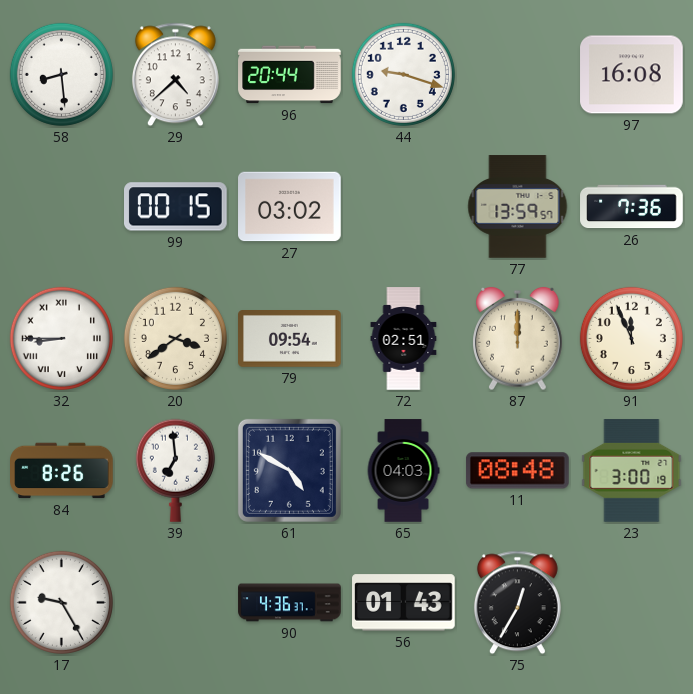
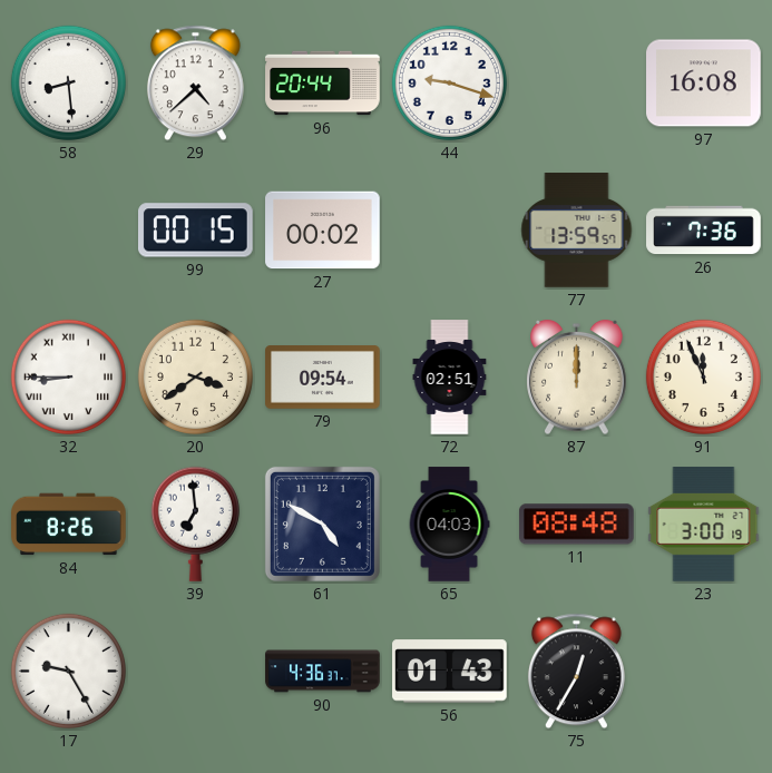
27: 03:02 -> 00:02
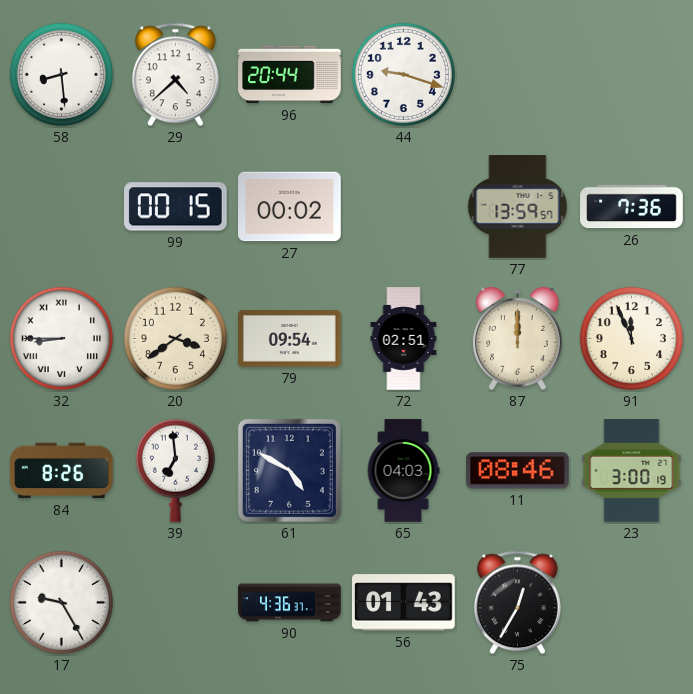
97: 16:08 -> none
11: 08:48 -> 08:46
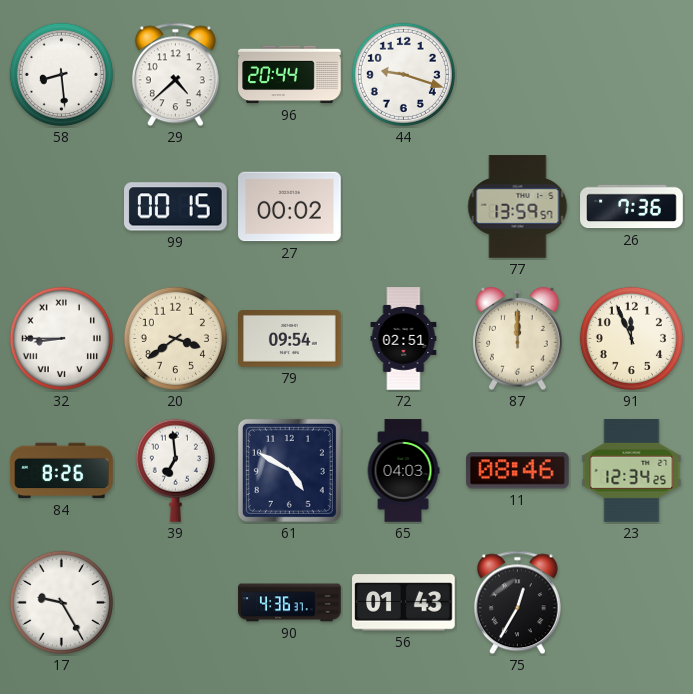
23: 3:00 -> 12:34
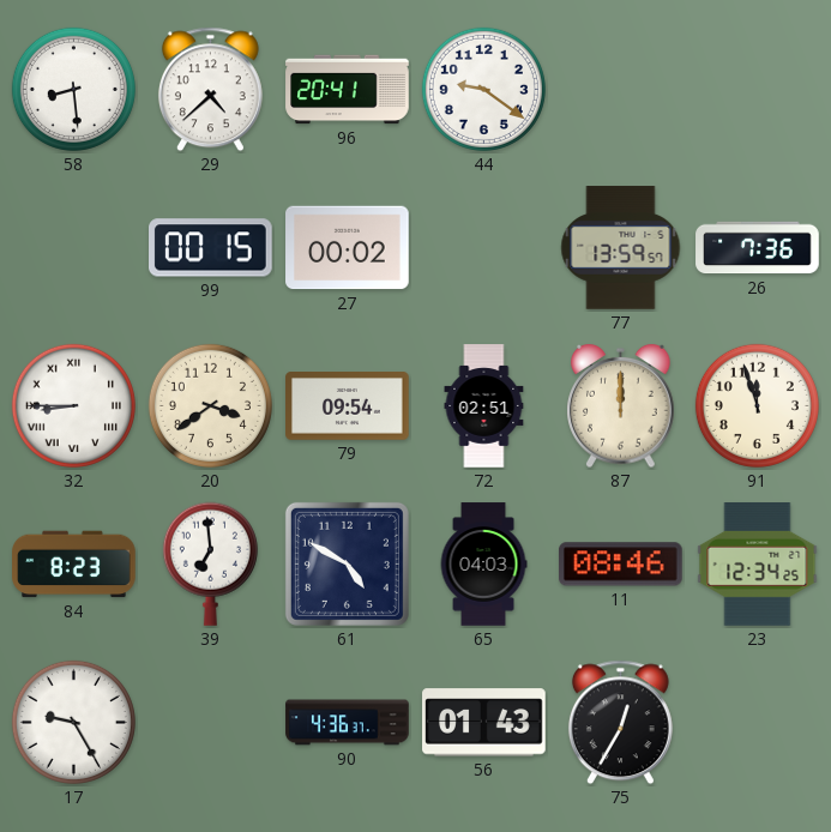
96: 20:44 -> 20:41
44: 9:18 -> 9:21
91: 11:56 -> 11:57
84: 8:26 -> 8:23
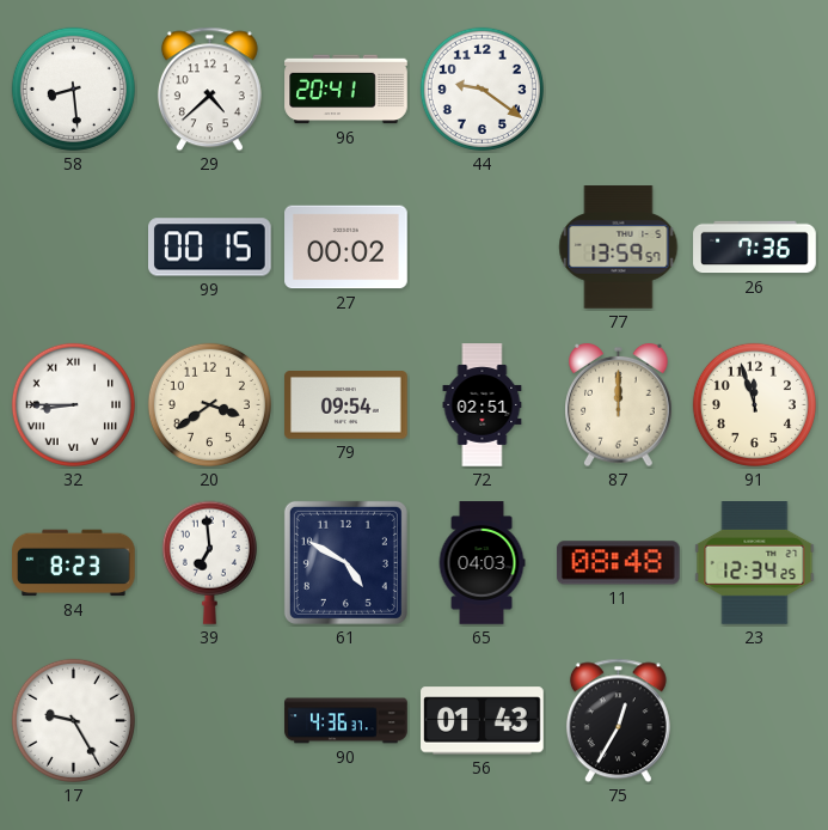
11: 08:46 -> 08:48
